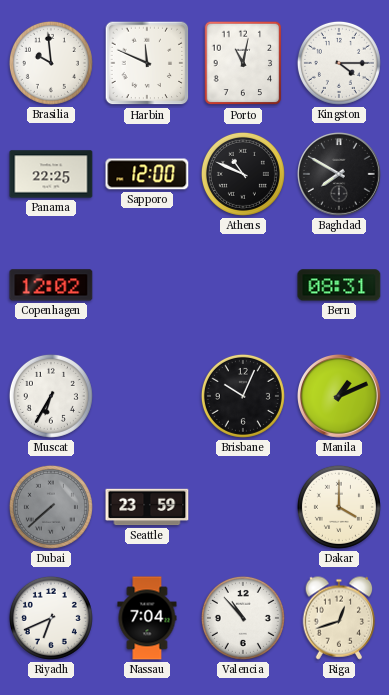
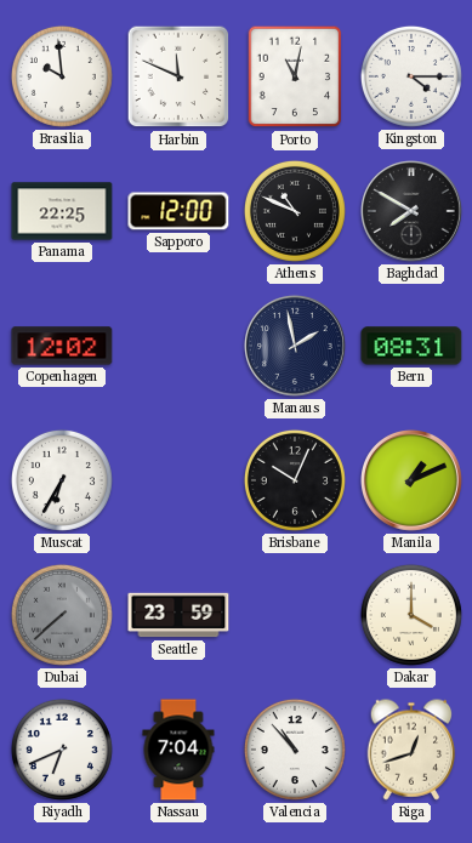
Manaus: none -> 1:58
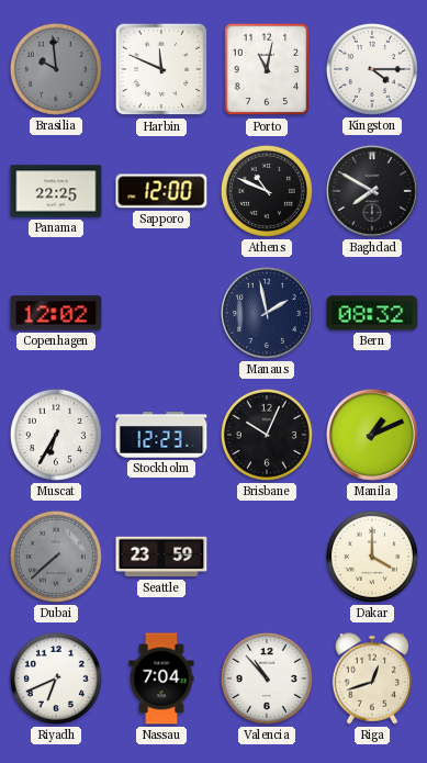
Brasilia dial: white -> grey
Bern: 08:31 -> 08:32
Stockholm: none -> 12:23
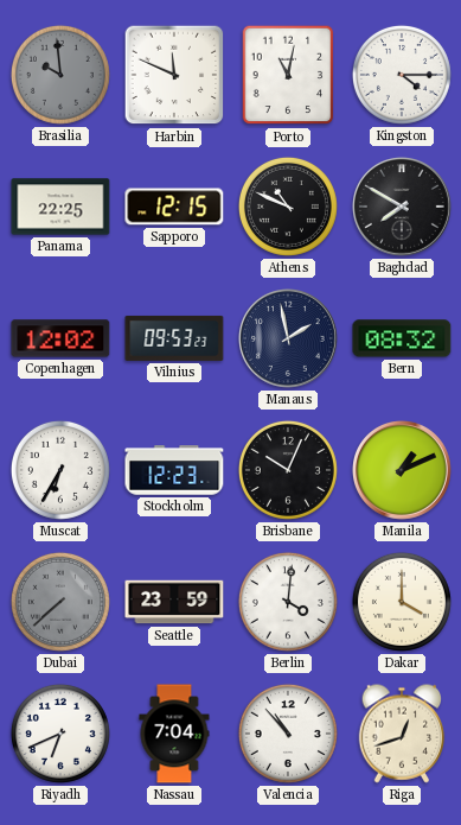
Sapporo: 12:00 -> 12:15
Vilnius: none -> 09:53
Berlin: none -> 4:01
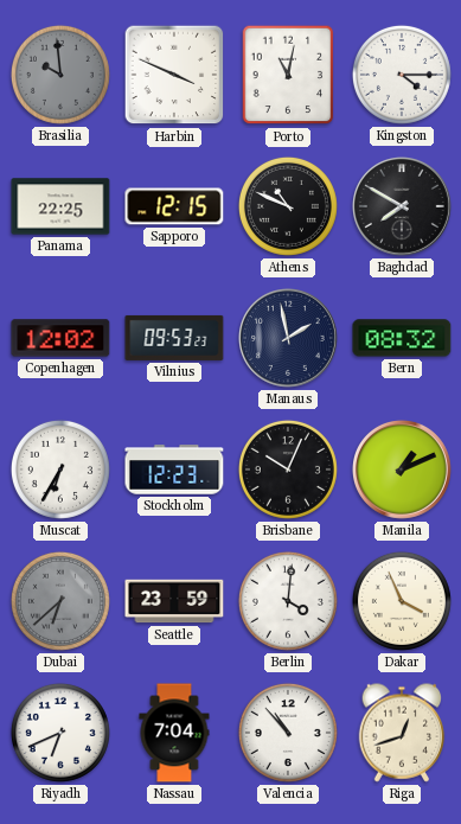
Harbin: 11:49 -> 3:49
Dubai: 7:38 -> 6:38
Dakar: 4:00 -> 3:56
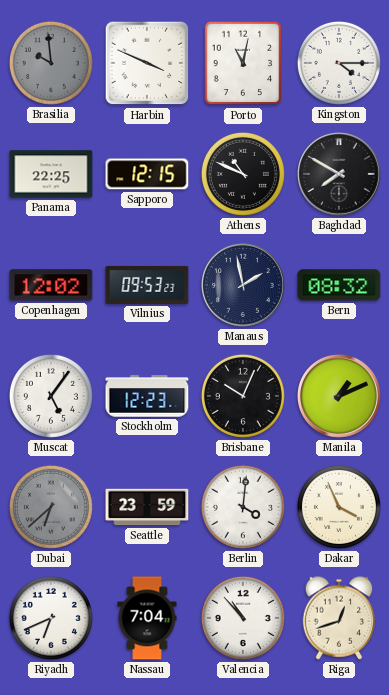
Muscat: 6:35 -> 5:06
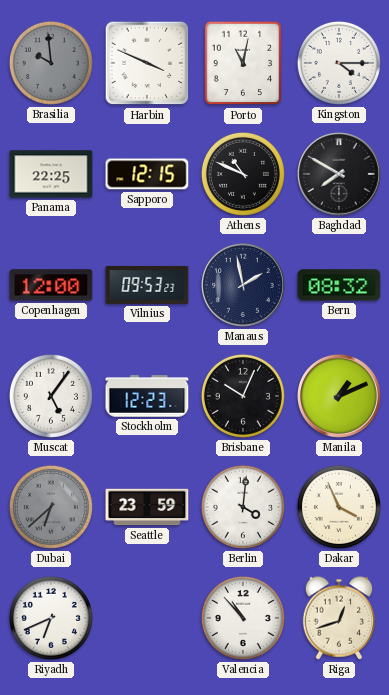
Copenhagen: 12:02 -> 12:00
Nassau: 7:04 -> none
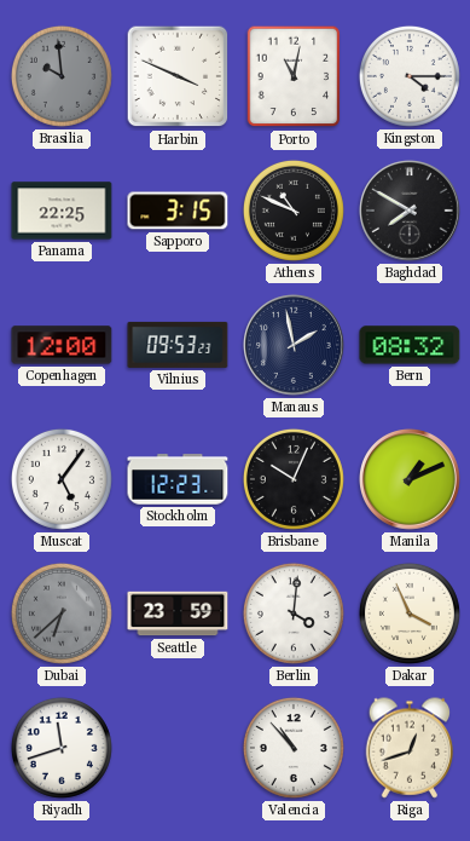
Sapporo: 12:15 -> 3:15
Riyadh: 6:41 -> 11:42
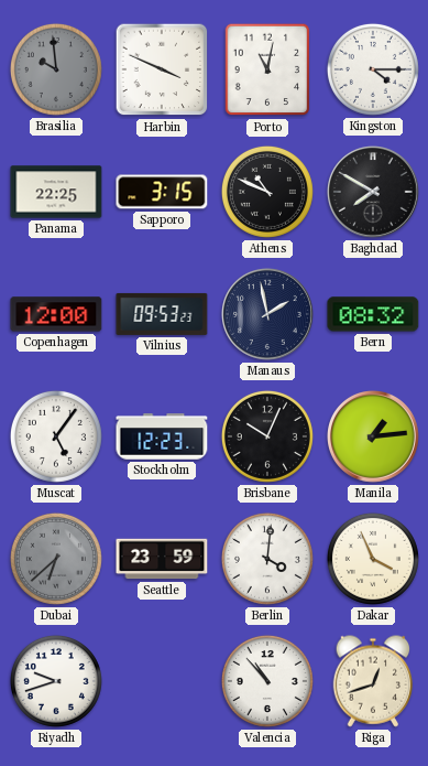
Manila: 1:11 -> 1:14
Riyadh: 11:42 -> 9:42
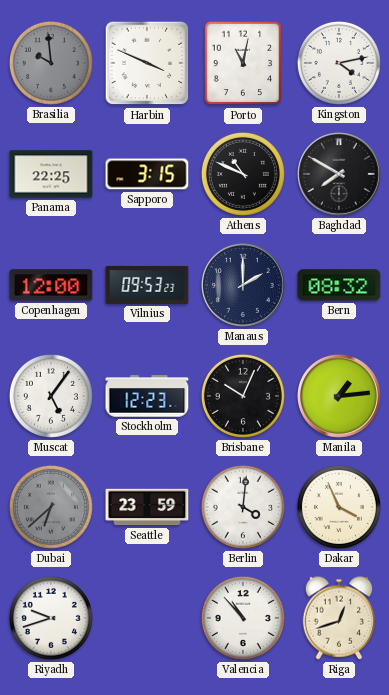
Kingston: 4:15 -> 4:13
Manaus: 1:58 -> 2:00
